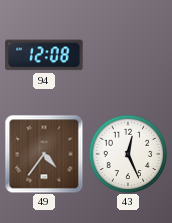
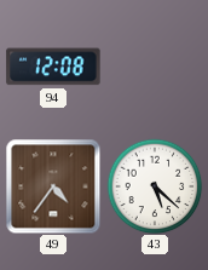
43: 12:26 -> 5:22
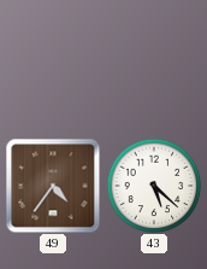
94: 12:08 -> none
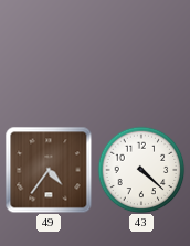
43: 5:22 -> 4:22
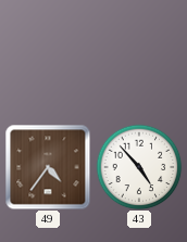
43: 4:22 -> 4:53
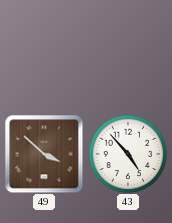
49: 4:36 -> 3:52
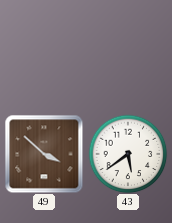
43: 4:53 -> 5:39
